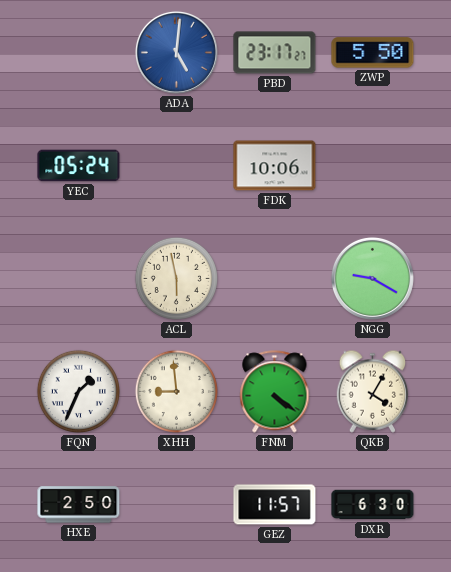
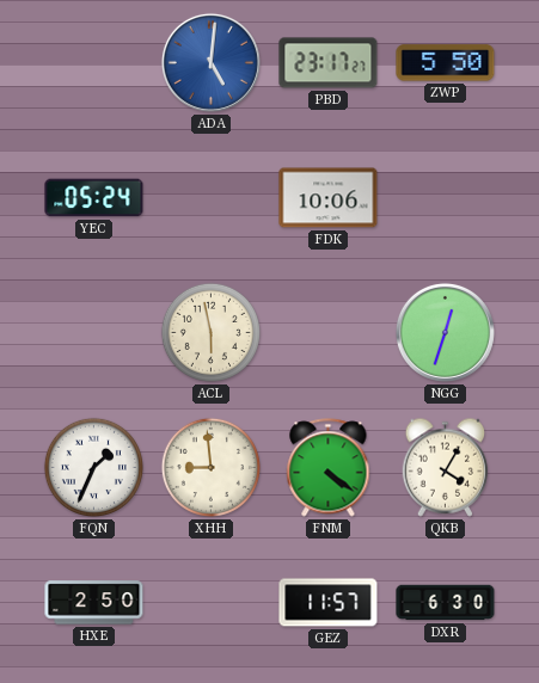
NGG: 9:20 -> 12:33
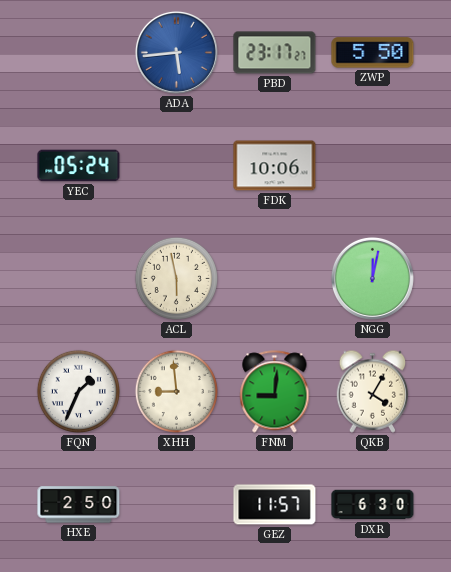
ADA: 5:01 -> 5:44
NGG: 12:33 -> 12:02
FNM: 4:21 -> 9:01
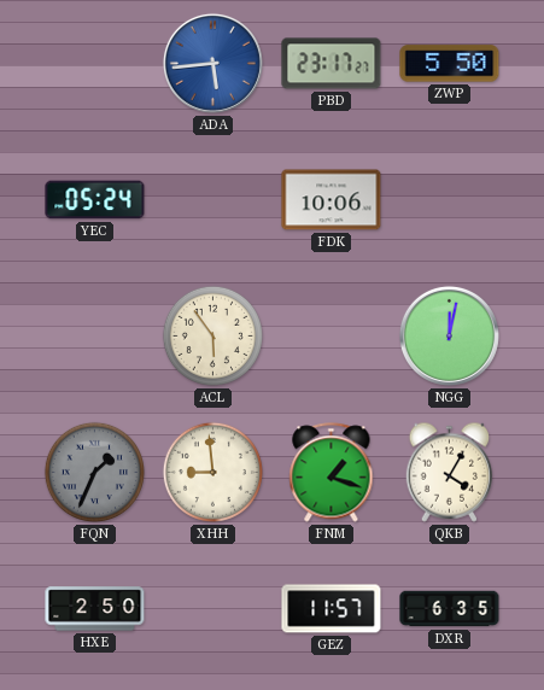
ACL: 5:58 -> 5:54
FQN dial: white -> grey
FNM: 9:01 -> 1:18
DXR: 6:30 -> 6:35
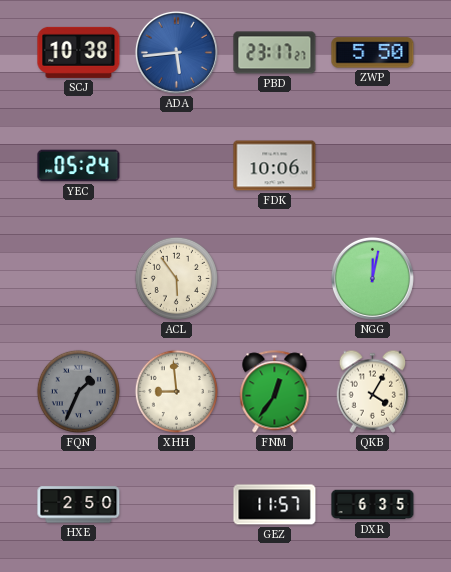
SCJ: none -> 10:38
FNM: 1:18 -> 12:36
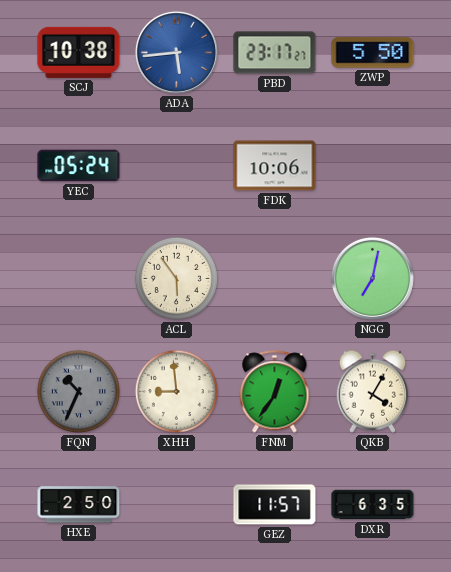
NGG: 12:02 -> 7:02
FQN: 1:34 -> 10:34
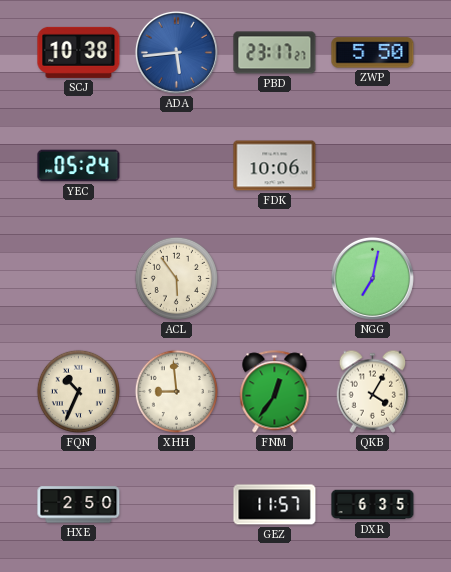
FQN dial: grey -> cream
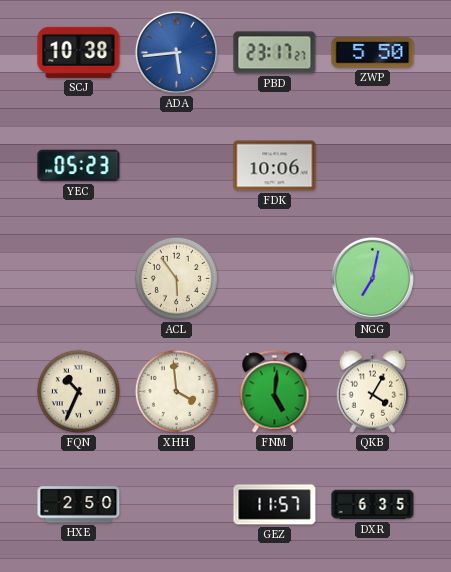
YEC: 05:24 -> 05:23
XHH: 8:59 -> 3:59
FNM: 12:36 -> 5:01
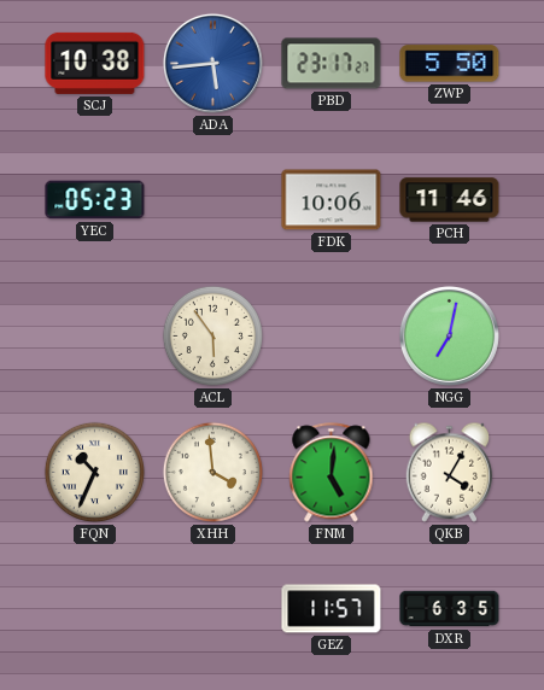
PCH: none -> 11:46
HXE: 2:50 -> none
